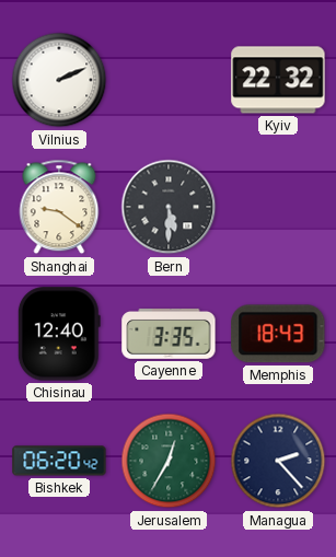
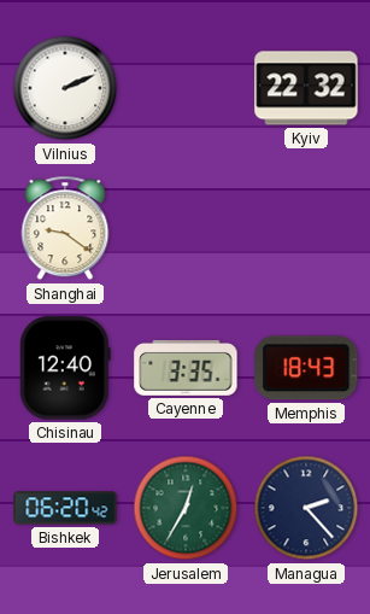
Bern: 5:30 -> none
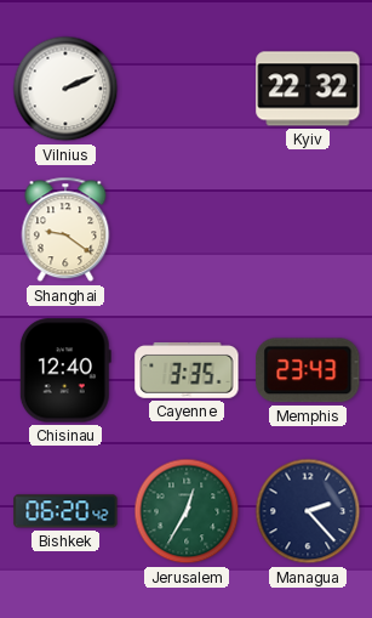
Memphis: 18:43 -> 23:43
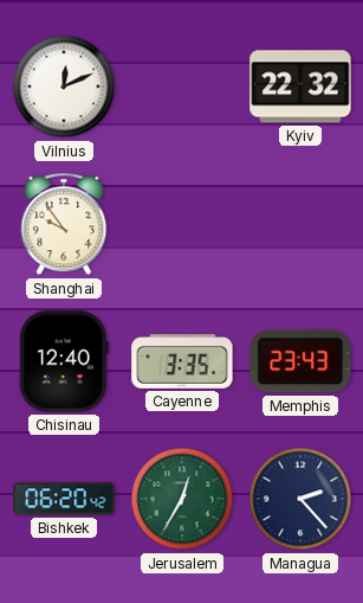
Vilnius: 2:11 -> 12:11
Shanghai: 9:21 -> 9:54
